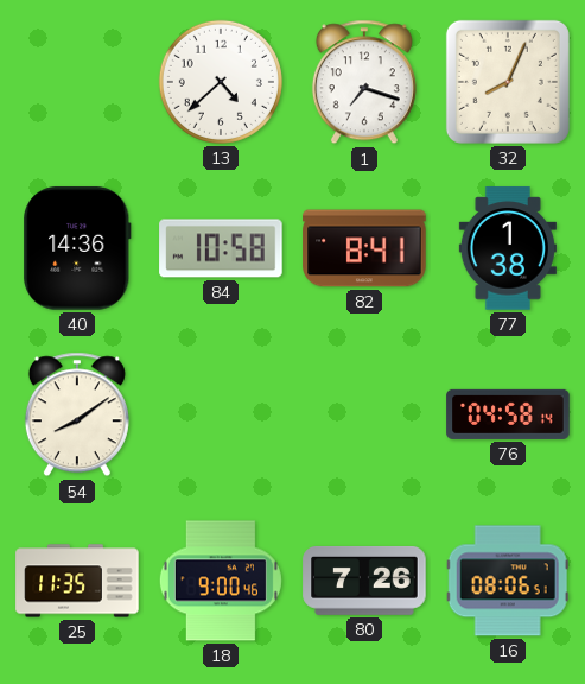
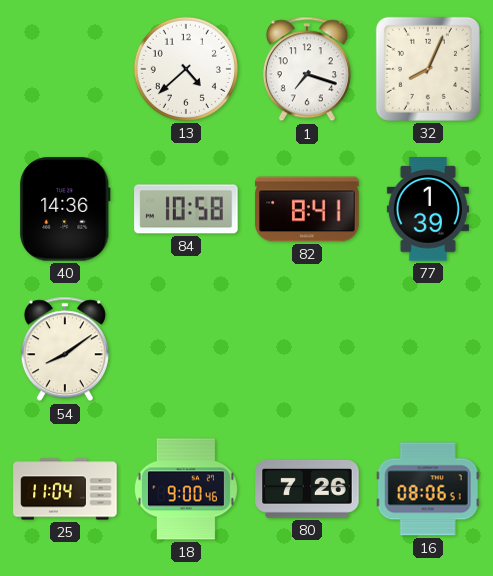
77: 1:38 -> 1:39
76: 04:58 -> none
25: 11:35 -> 11:04
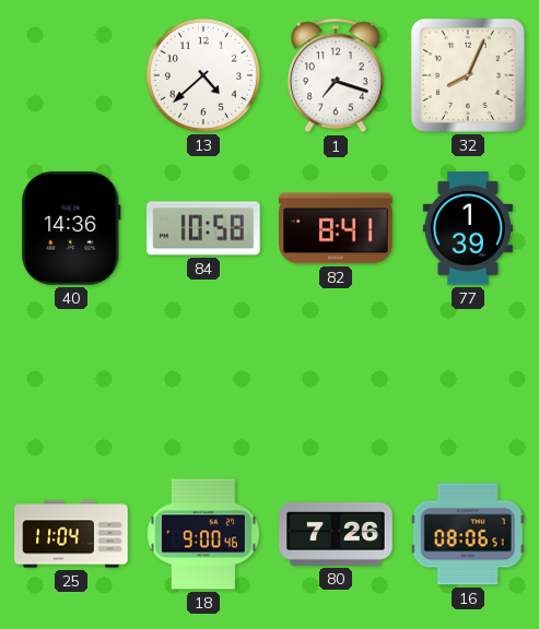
54: 8:09 -> none
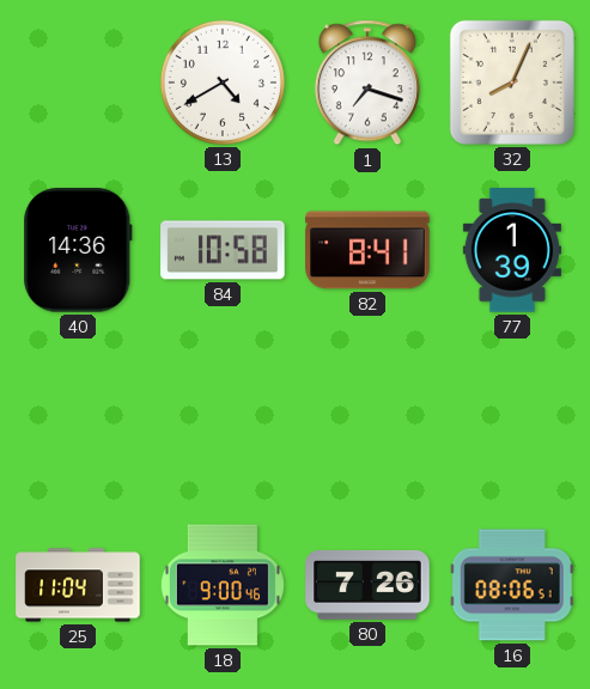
13: 4:38 -> 4:40
